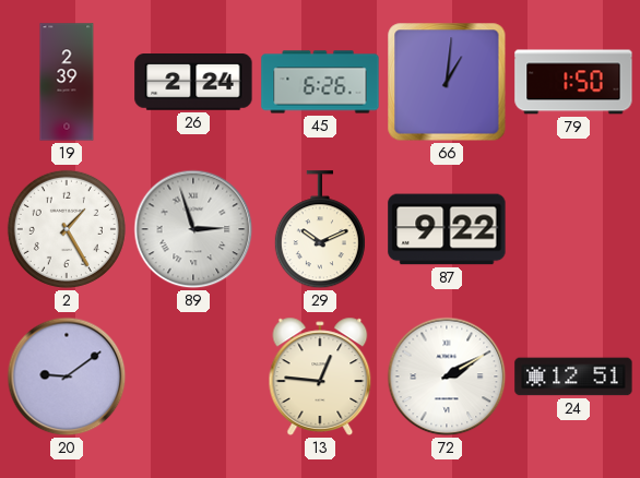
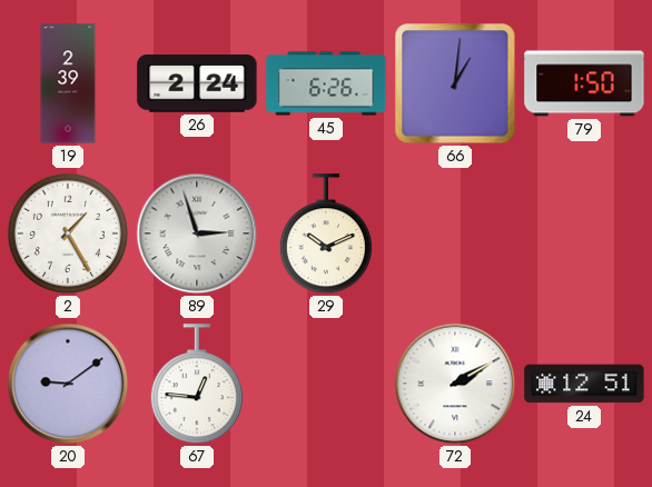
87: 9:22 -> none
67: none -> 12:46
13: 12:46 -> none
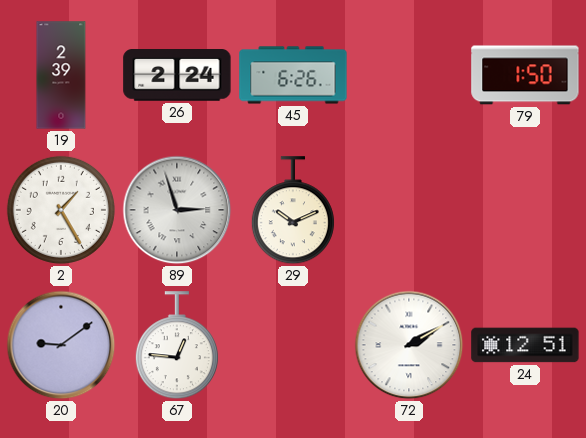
66: 1:01 -> none
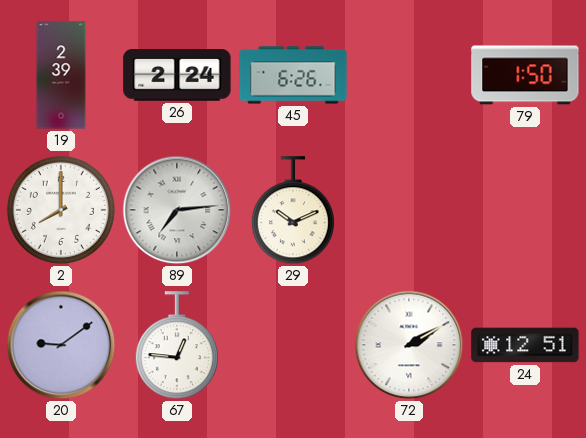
2: 1:25 -> 8:00
89: 2:57 -> 7:14
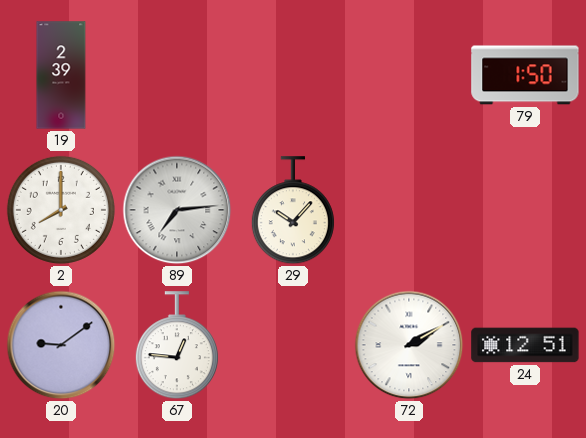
26: 2:24 -> none
45: 6:26 -> none
29: 10:11 -> 10:07
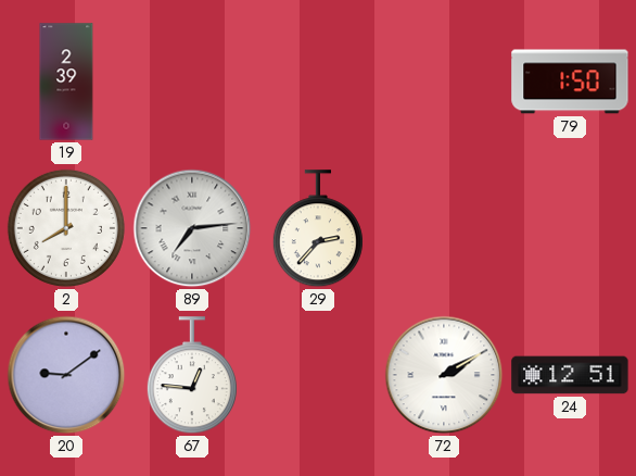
29: 10:07 -> 2:37
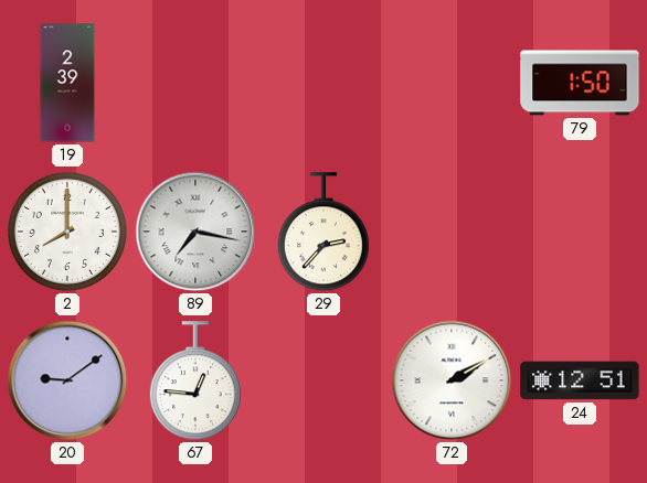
89: 7:14 -> 7:17
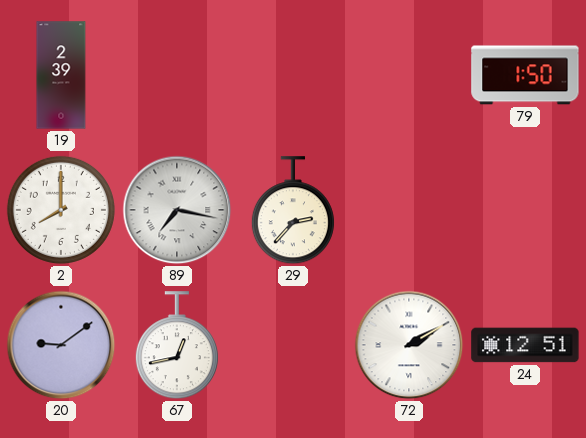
67: 12:46 -> 12:43
